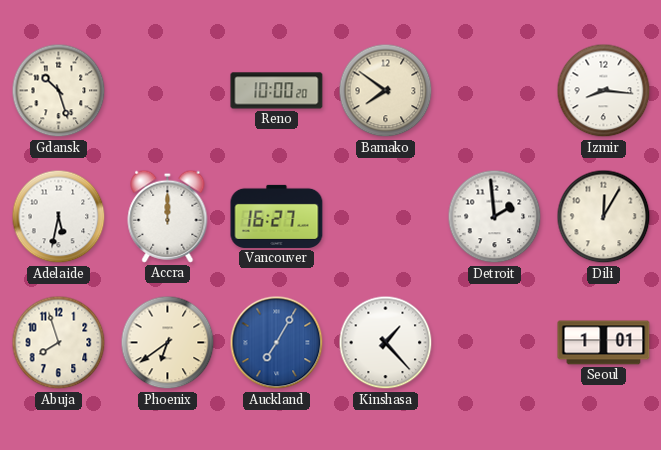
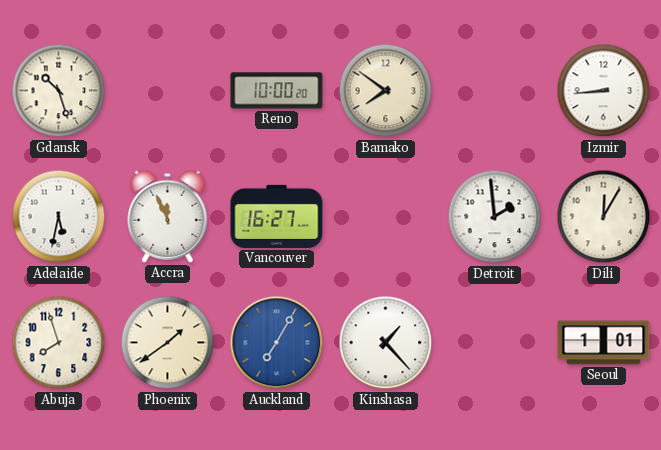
Izmir: 8:16 -> 8:44
Accra: 12:00 -> 11:56
Phoenix: 6:39 -> 1:39
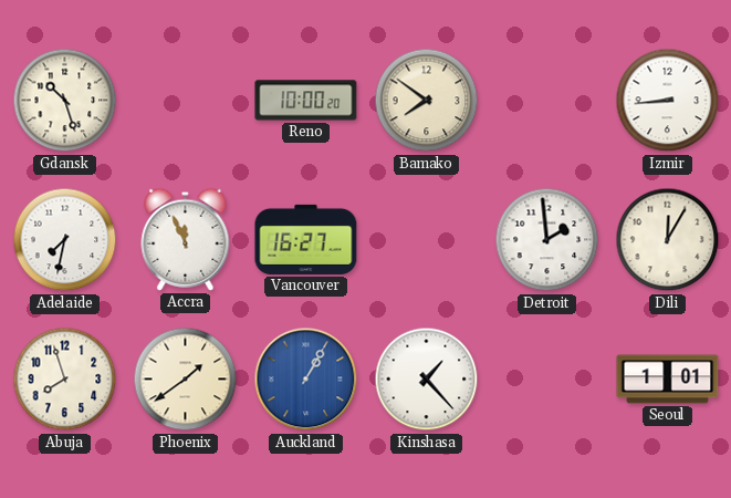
Adelaide: 5:32 -> 7:32
Auckland: 7:05 -> 1:05
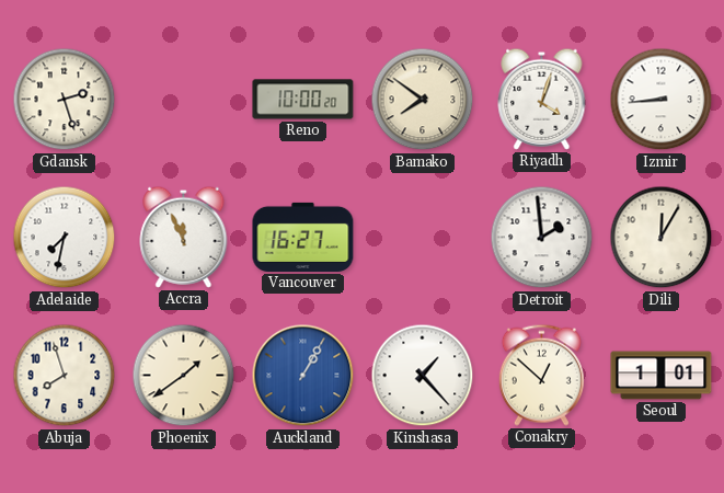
Gdansk: 10:27 -> 2:27
Riyadh: none -> 4:03
Conakry: none -> 12:52
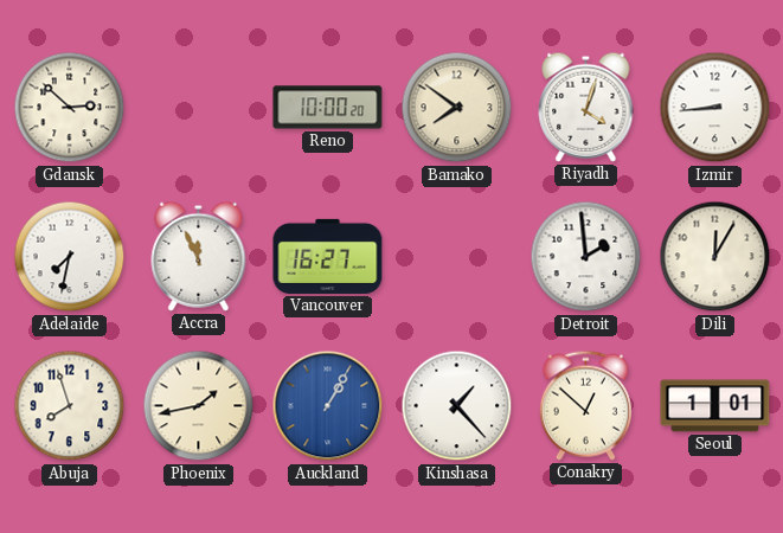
Gdansk: 2:27 -> 2:52
Phoenix: 1:39 -> 1:43
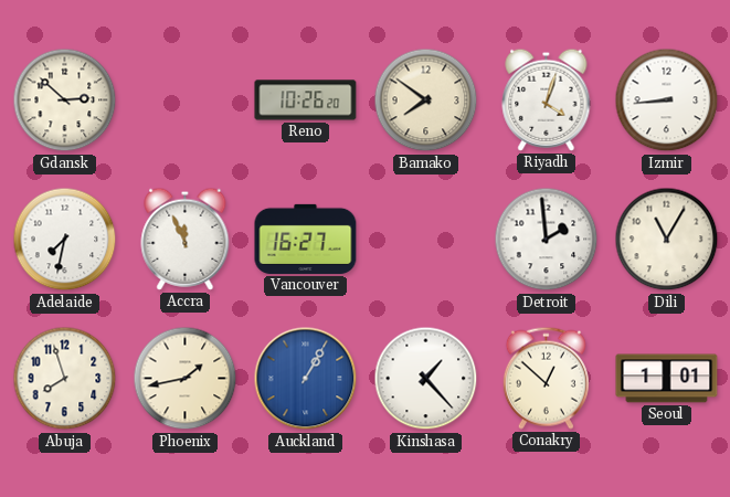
Reno: 10:00 -> 10:26
Dili: 12:05 -> 11:05
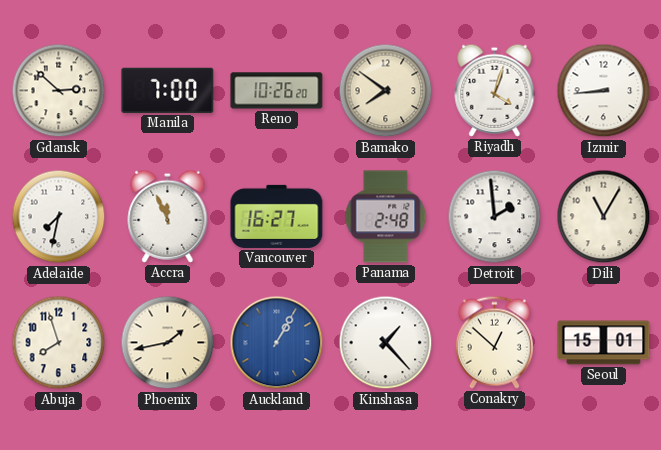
Manila: none -> 7:00
Panama: none -> 2:48
Seoul: 1:01 -> 15:01
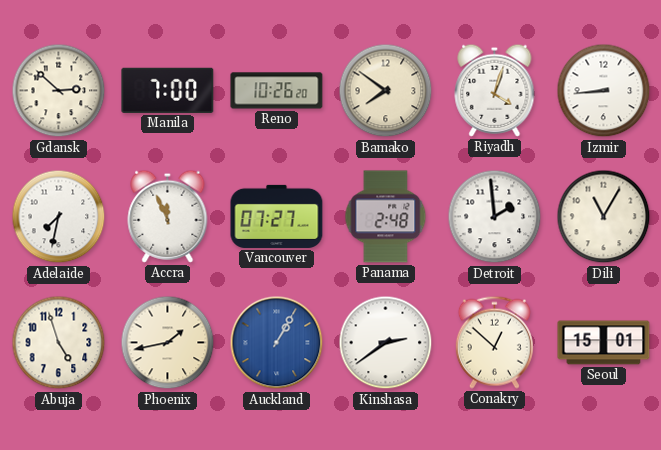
Vancouver: 16:27 -> 07:27
Abuja: 7:57 -> 4:57
Kinshasa: 1:23 -> 2:39
